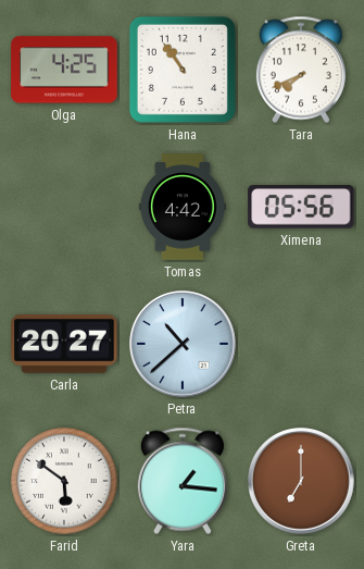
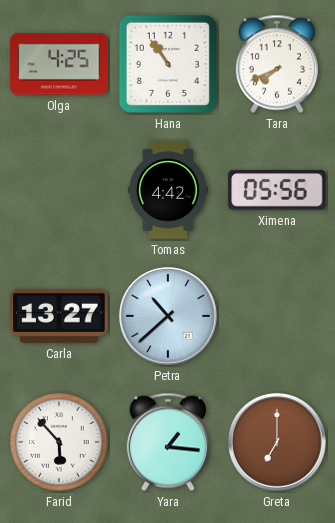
Carla: 20:27 -> 13:27
Farid: 5:51 -> 5:53
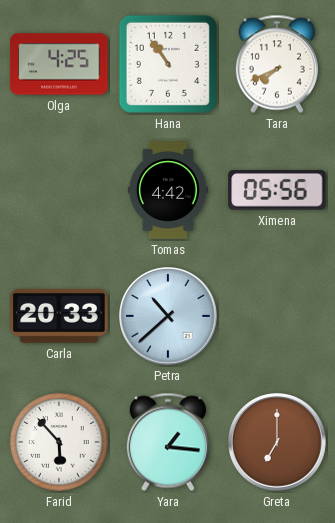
Carla: 13:27 -> 20:33
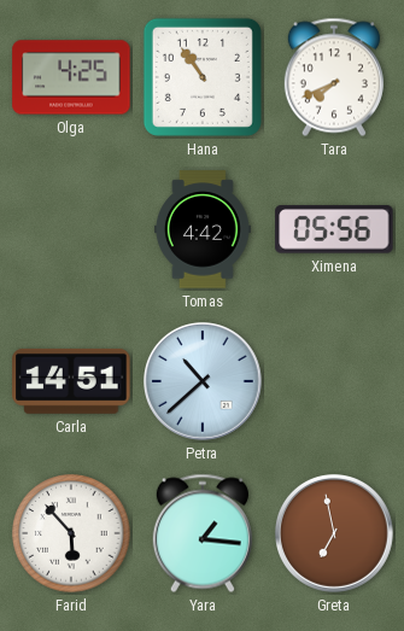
Carla: 20:33 -> 14:51
Greta: 7:00 -> 6:58
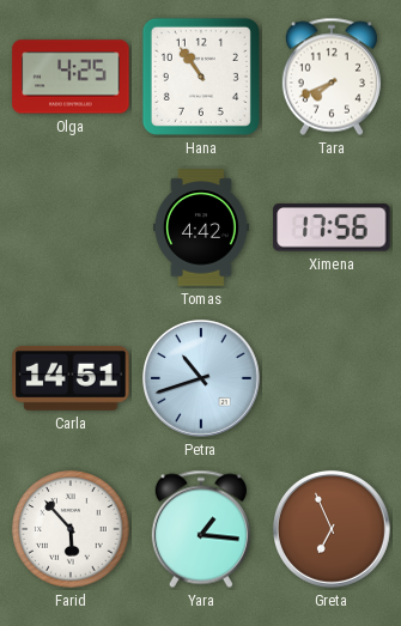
Ximena: 05:56 -> 17:56
Petra: 10:38 -> 10:42
Greta: 6:58 -> 6:56
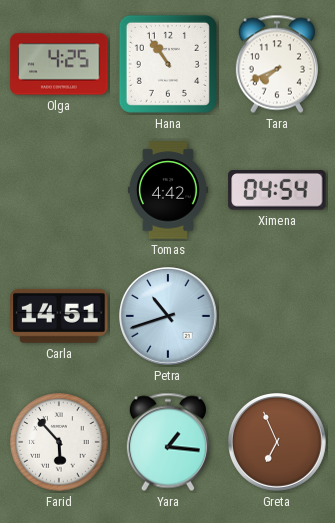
Ximena: 17:56 -> 04:54
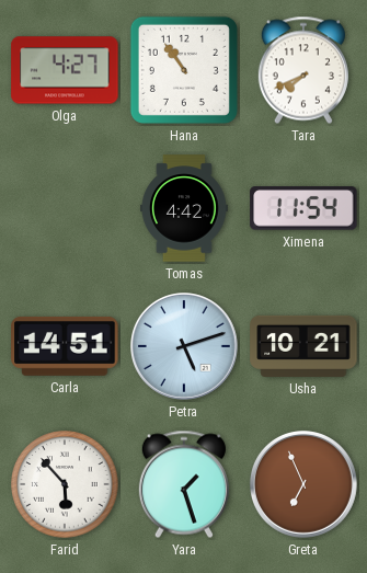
Olga: 4:25 -> 4:27
Ximena: 04:54 -> 11:54
Petra: 10:42 -> 5:12
Usha: none -> 10:21
Yara: 1:16 -> 1:27
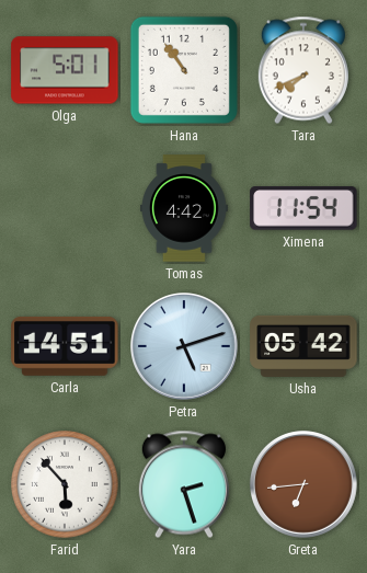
Olga: 4:27 -> 5:01
Usha: 10:21 -> 05:42
Yara: 1:27 -> 2:27
Greta: 6:56 -> 6:44
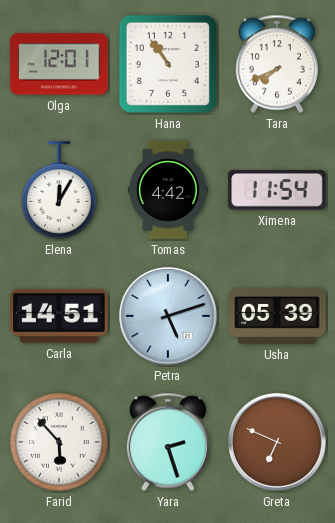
Olga: 5:01 -> 12:01
Elena: none -> 12:05
Usha: 05:42 -> 05:39
Greta: 6:44 -> 6:49
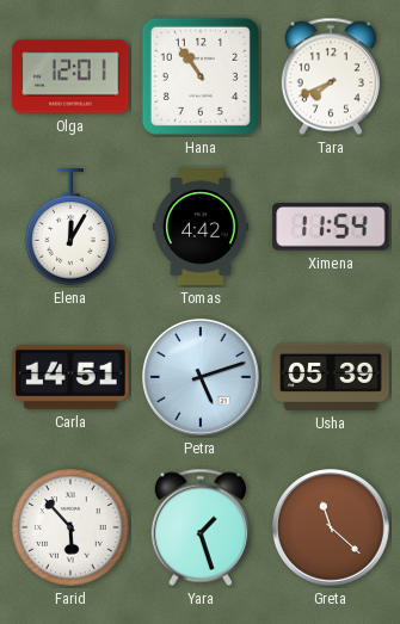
Yara: 2:27 -> 1:27
Greta: 6:49 -> 11:22
